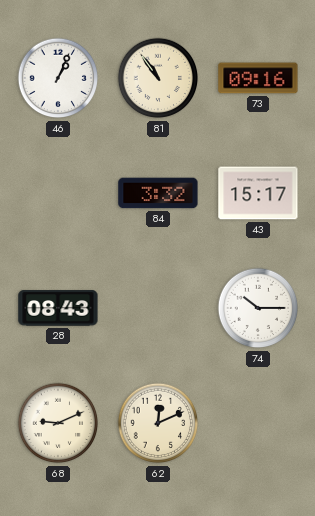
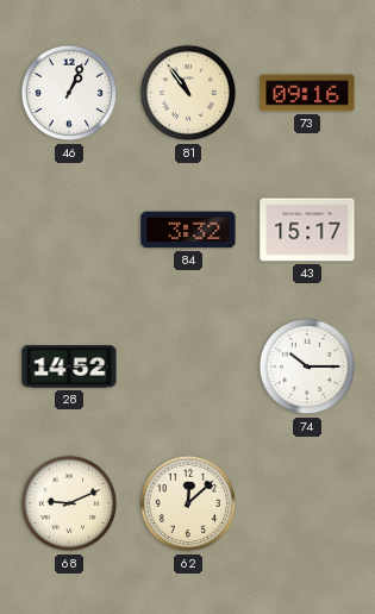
28: 08:43 -> 14:52
62: 12:11 -> 12:08
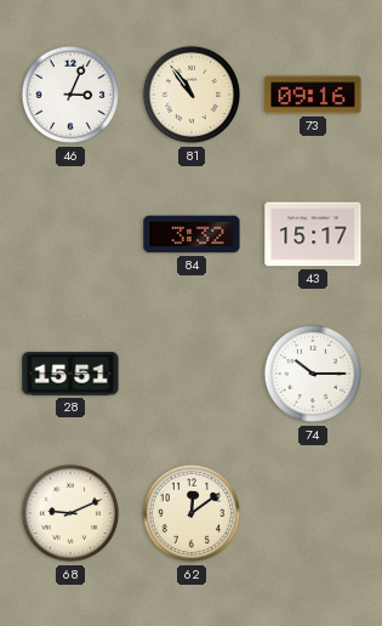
46: 1:04 -> 3:04
28: 14:52 -> 15:51
62: 12:08 -> 12:09
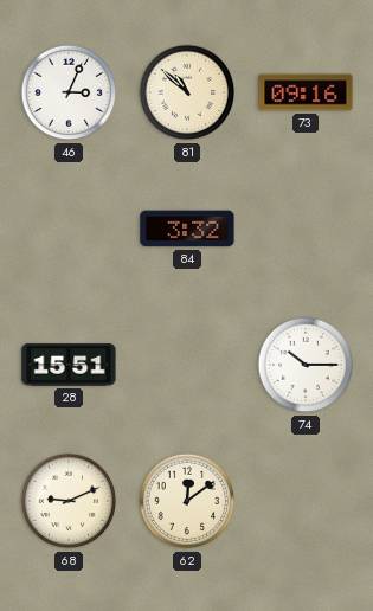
81: 10:54 -> 10:52
43: 15:17 -> none
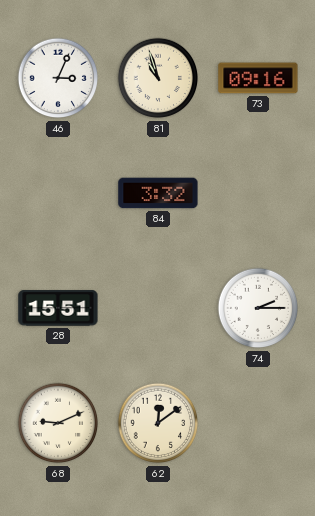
81: 10:52 -> 10:57
74: 10:15 -> 2:15
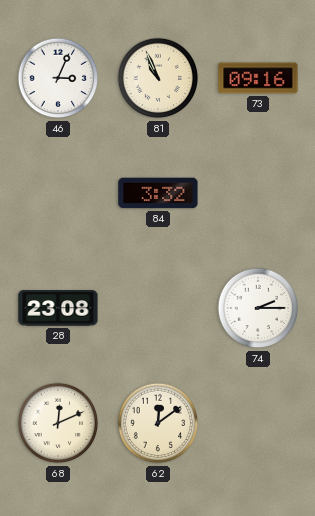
81: 10:57 -> 10:56
28: 15:51 -> 23:08
68: 9:11 -> 12:11
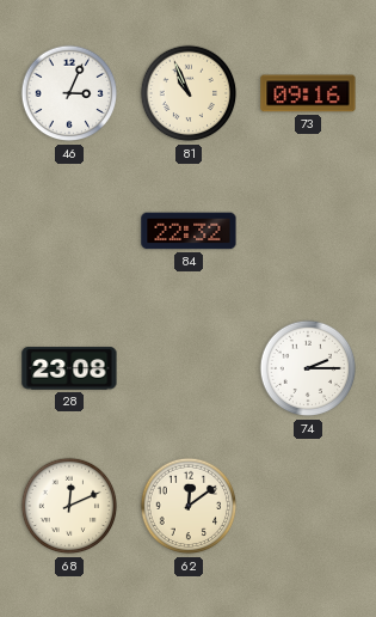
84: 3:32 -> 22:32
